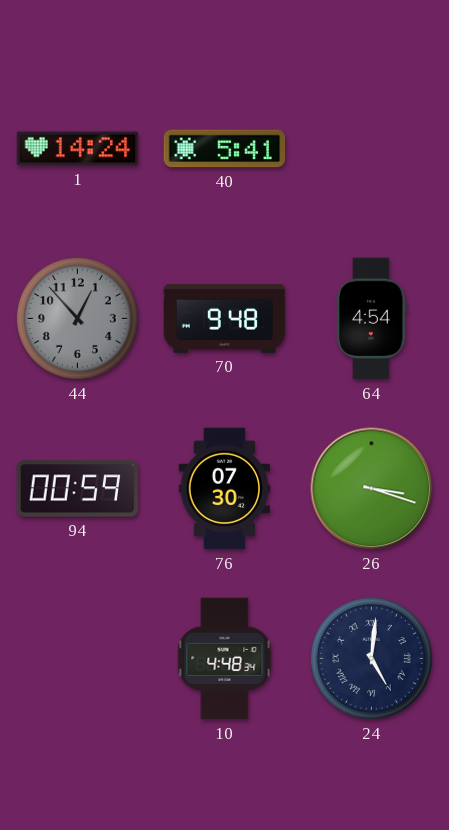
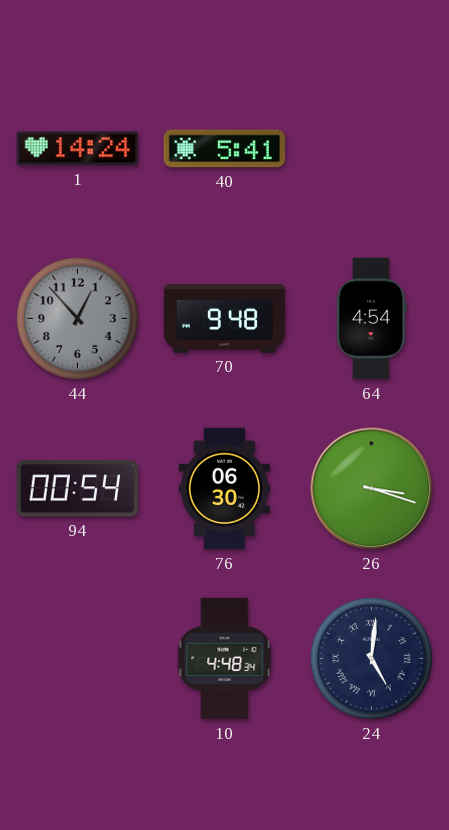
94: 00:59 -> 00:54
76: 07:30 -> 06:30
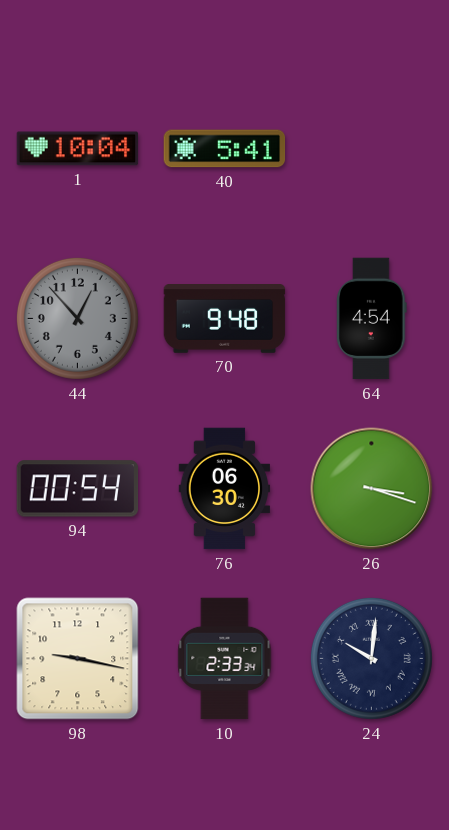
1: 14:24 -> 10:04
98: none -> 9:17
10: 4:48 -> 2:33
24: 5:01 -> 10:01
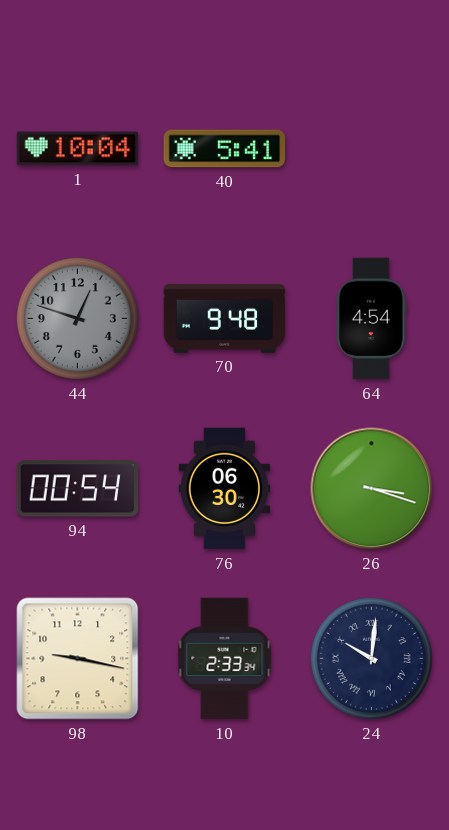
44: 12:53 -> 12:48
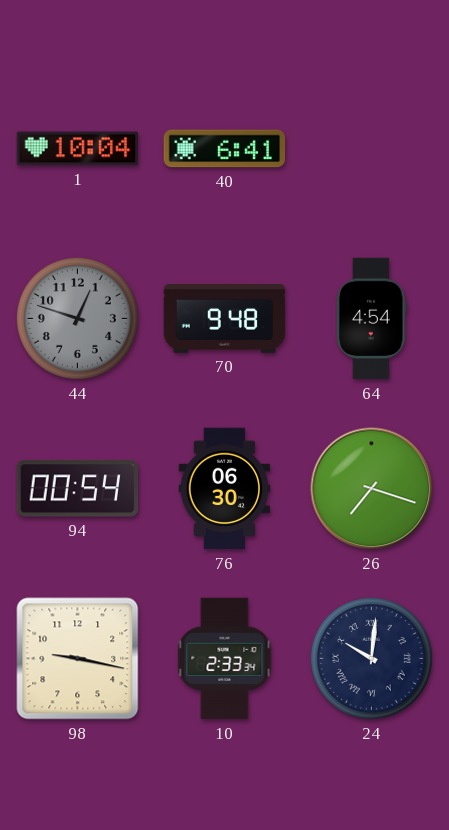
40: 5:41 -> 6:41
26: 3:18 -> 7:18
